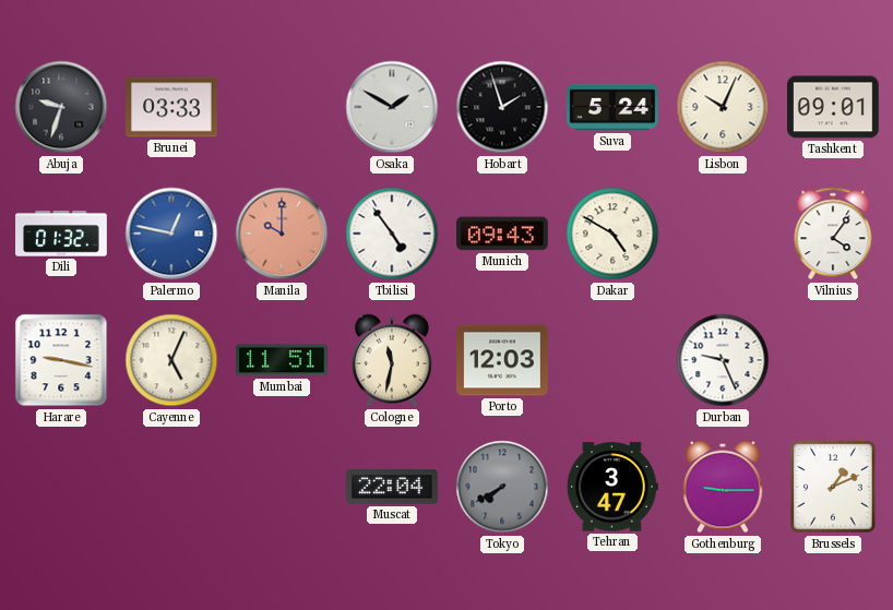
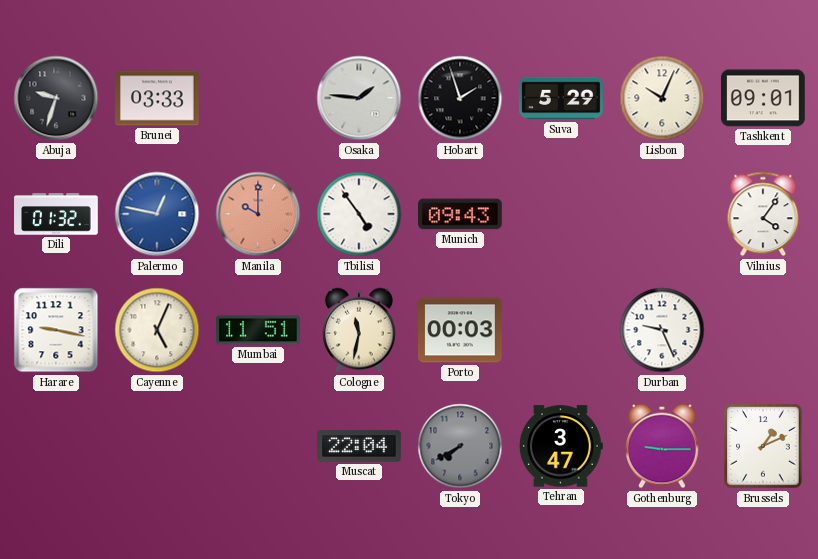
Osaka: 1:50 -> 1:46
Suva: 5:24 -> 5:29
Dakar: 4:50 -> none
Porto: 12:03 -> 00:03
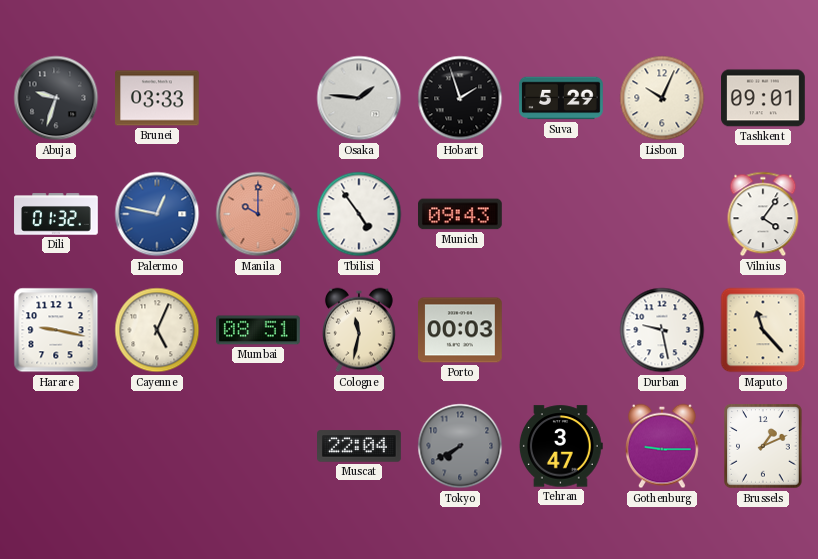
Mumbai: 11:51 -> 08:51
Durban: 9:26 -> 9:28
Maputo: none -> 11:23
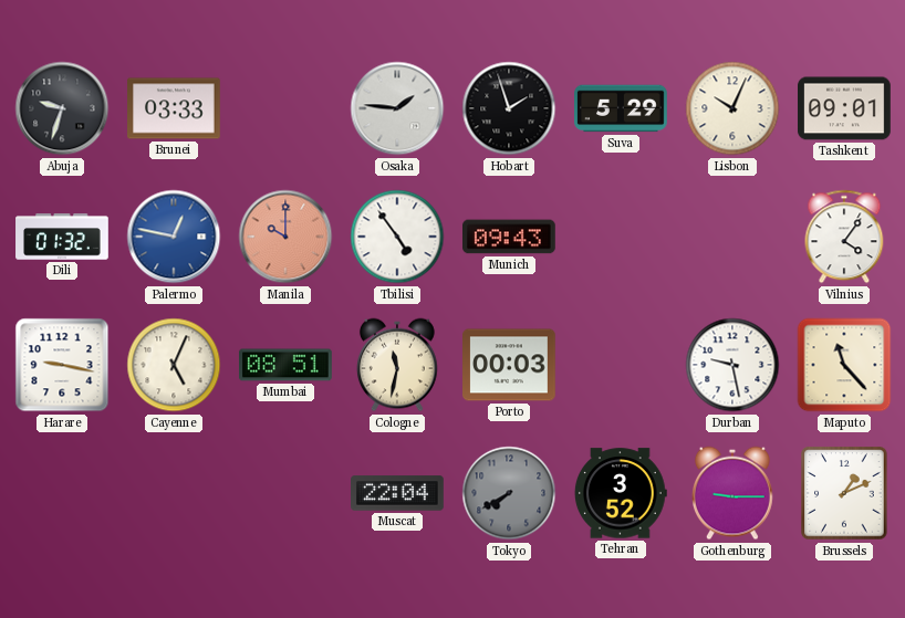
Tehran: 3:47 -> 3:52
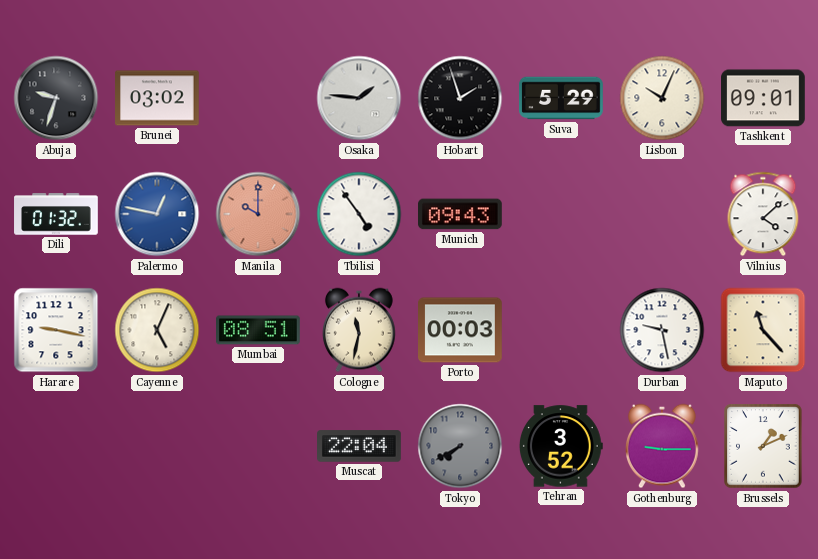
Brunei: 03:33 -> 03:02
Vilnius: 4:06 -> 4:08
